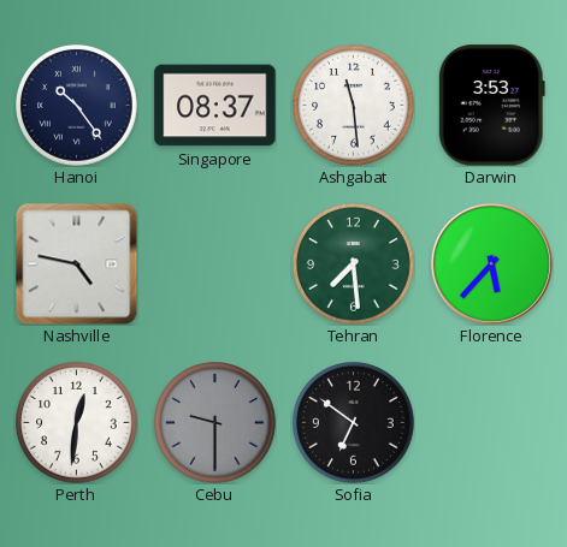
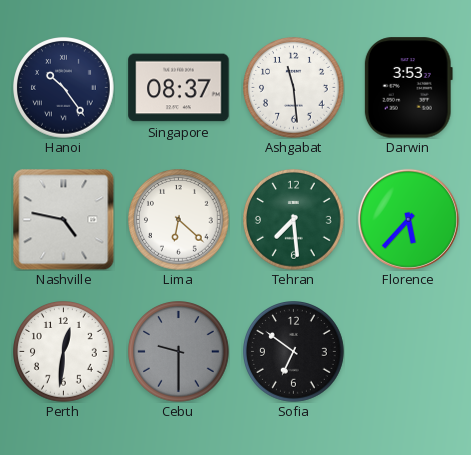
Lima: none -> 6:22
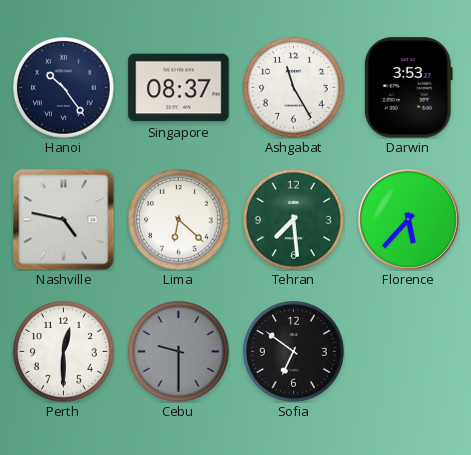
Ashgabat: 11:29 -> 11:25
Perth: 12:31 -> 12:30
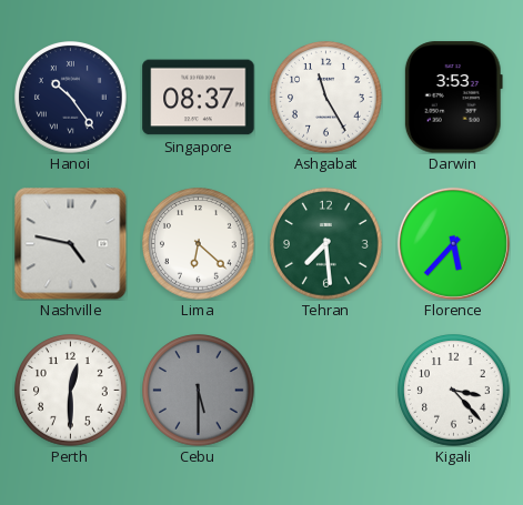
Cebu: 9:30 -> 5:30
Sofia: 6:51 -> none
Kigali: none -> 3:23
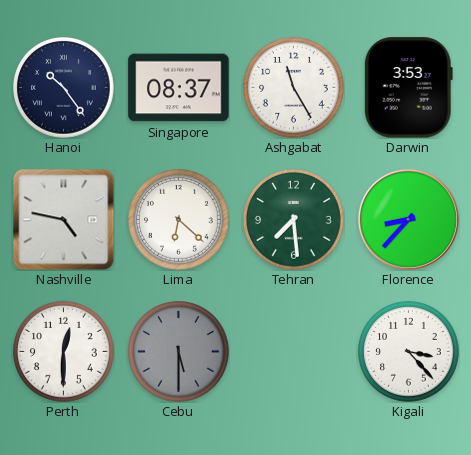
Florence: 5:37 -> 8:37
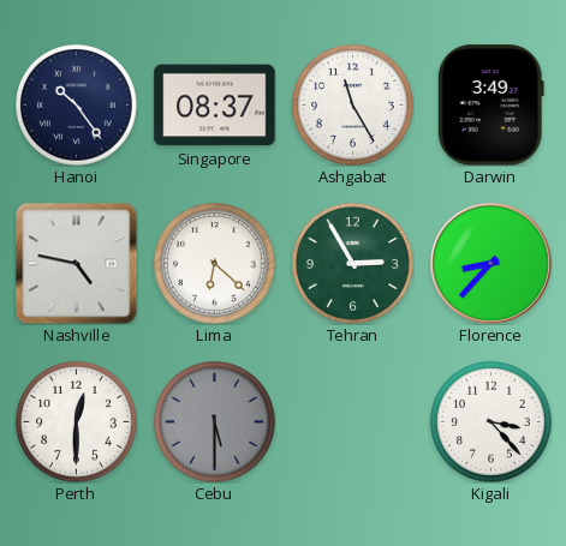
Darwin: 3:53 -> 3:49
Tehran: 7:29 -> 2:55
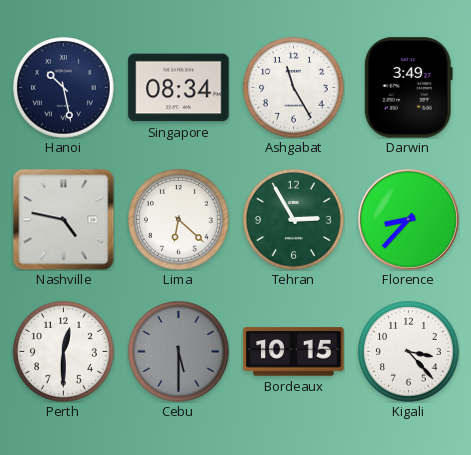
Hanoi: 10:24 -> 10:28
Singapore: 08:37 -> 08:34
Bordeaux: none -> 10:15
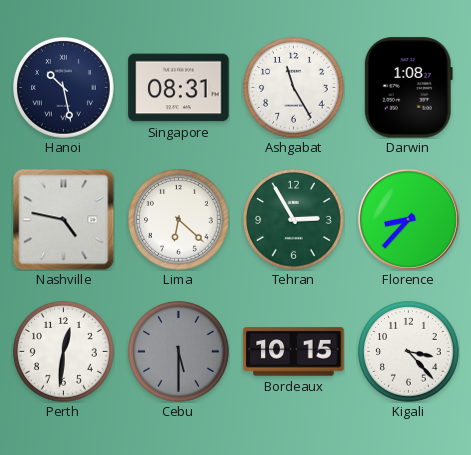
Singapore: 08:34 -> 08:31
Darwin: 3:49 -> 1:08
Perth: 12:30 -> 12:31
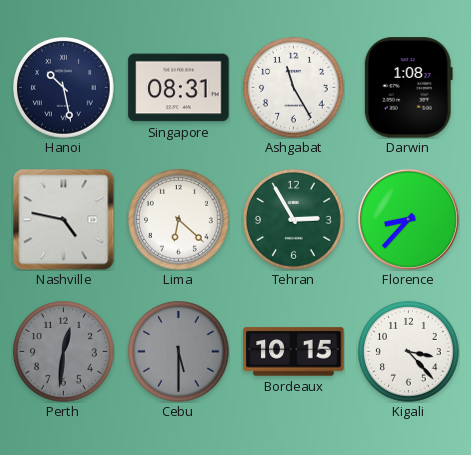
Perth dial: white -> grey
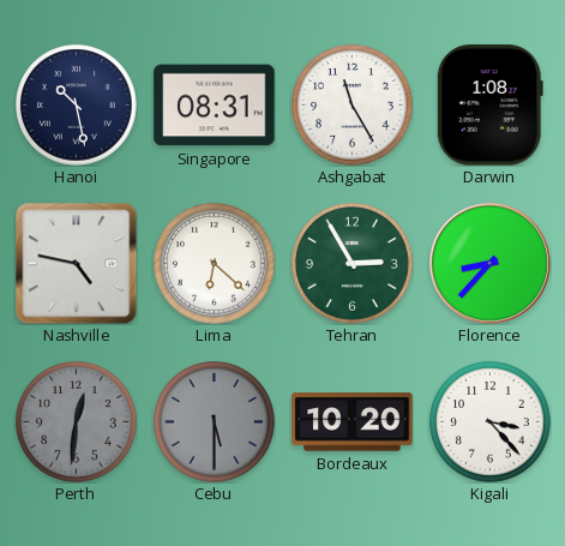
Bordeaux: 10:15 -> 10:20
